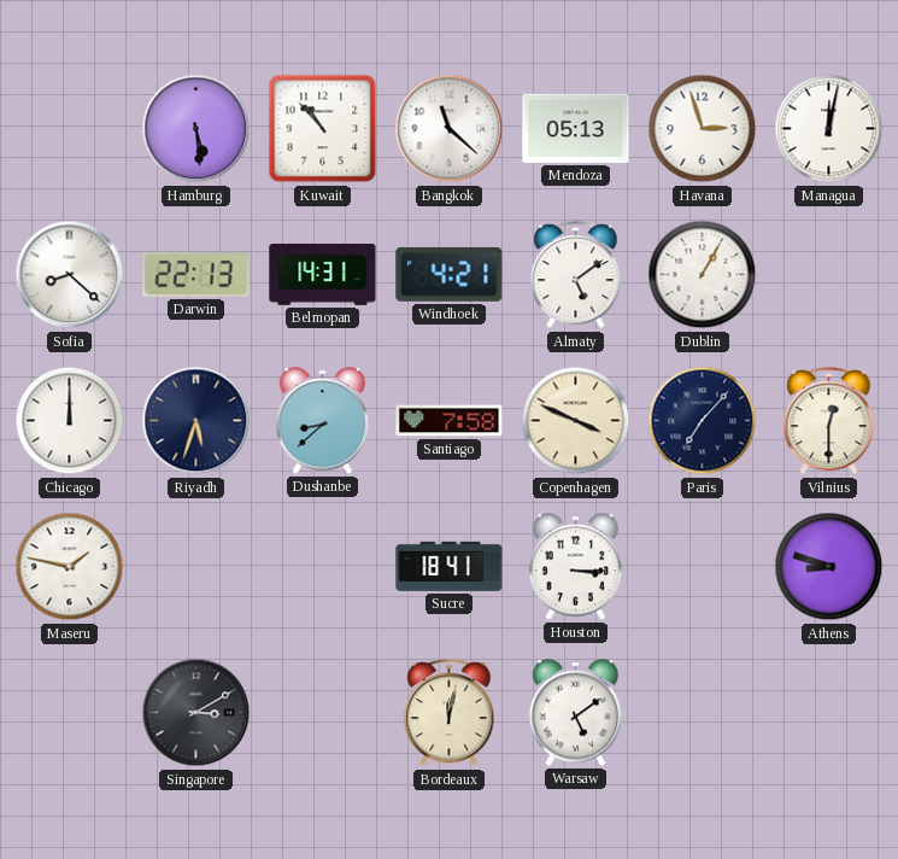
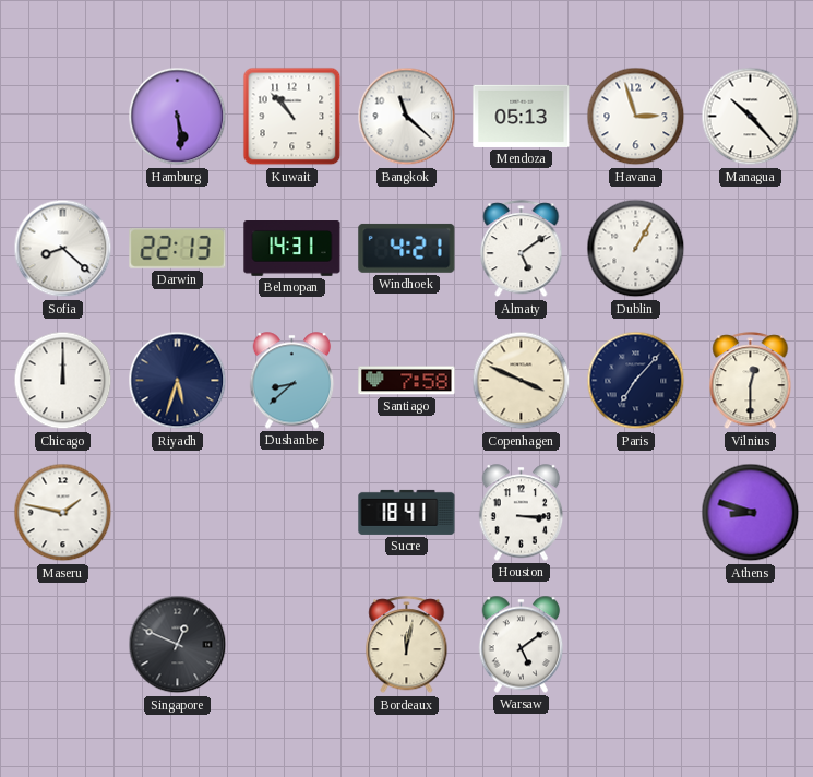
Managua: 12:02 -> 10:23
Singapore: 3:10 -> 12:49
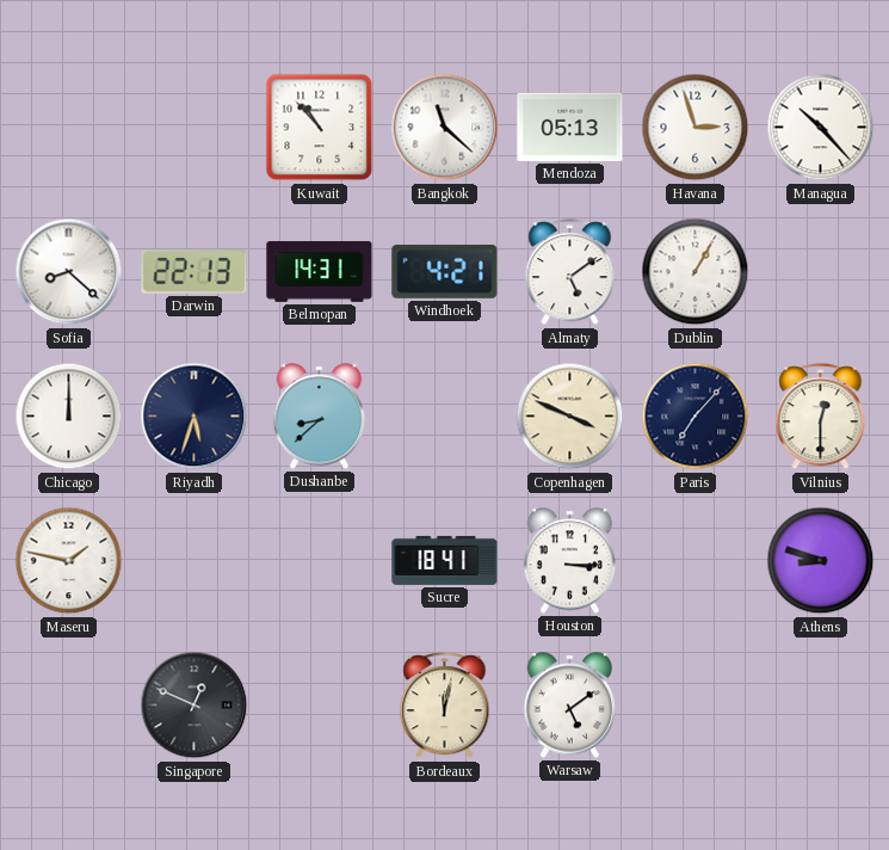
Hamburg: 5:29 -> none
Santiago: 7:58 -> none
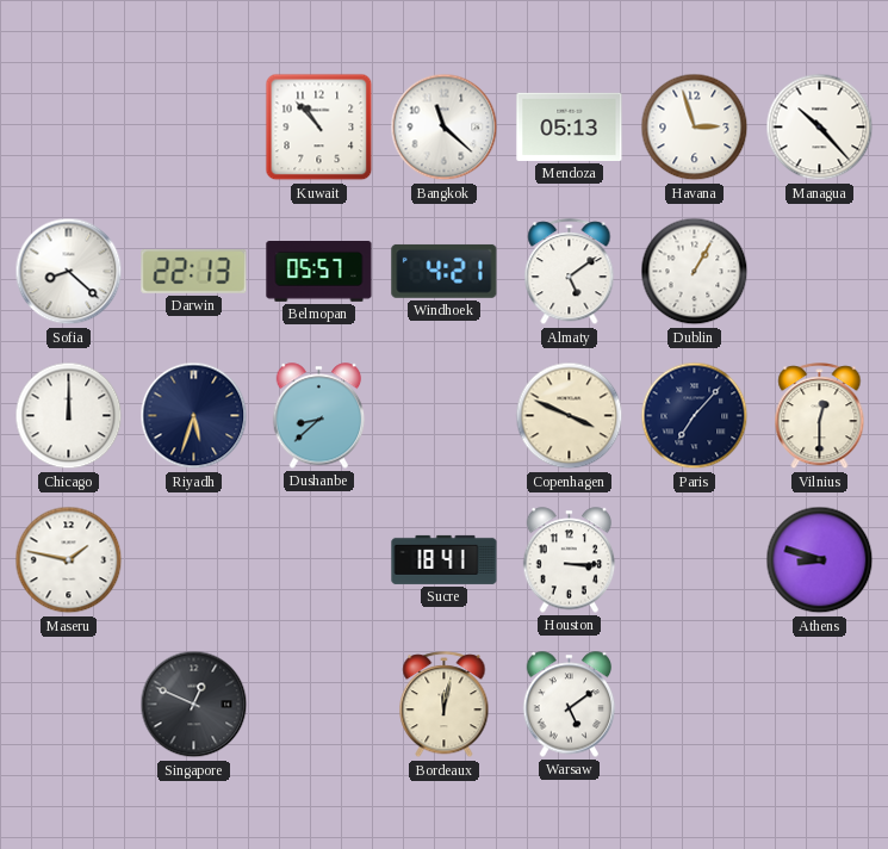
Belmopan: 14:31 -> 05:57
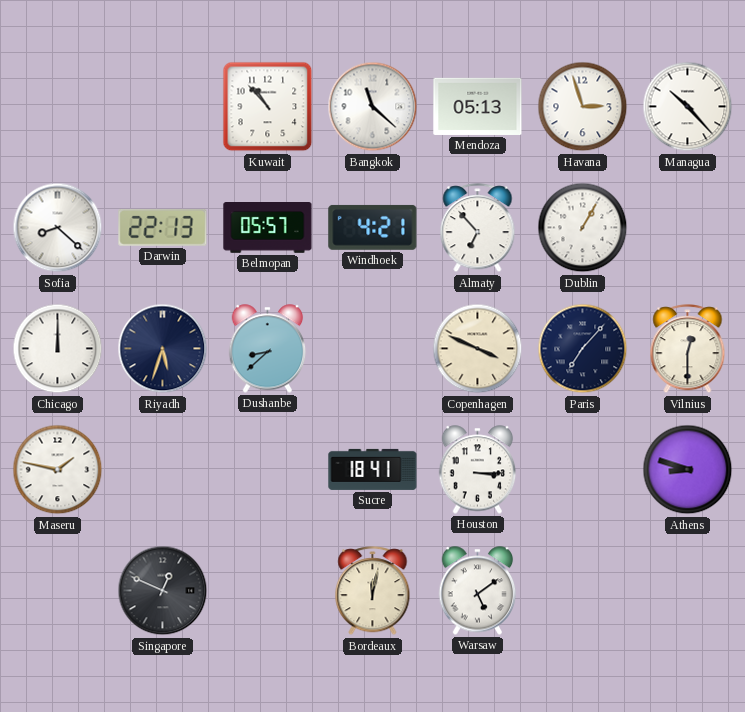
Almaty: 5:09 -> 6:53
